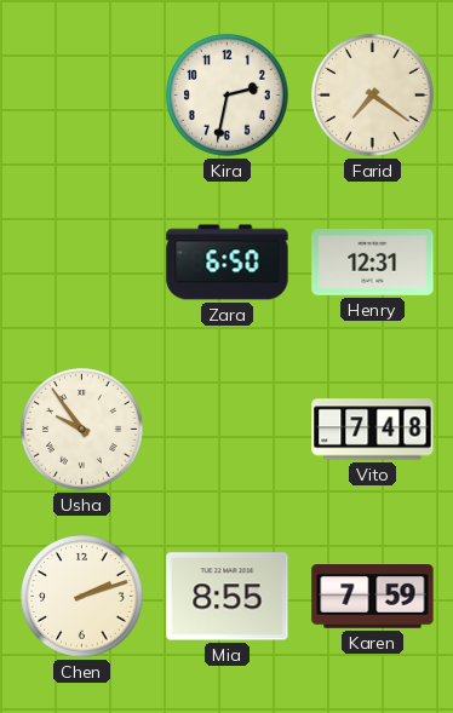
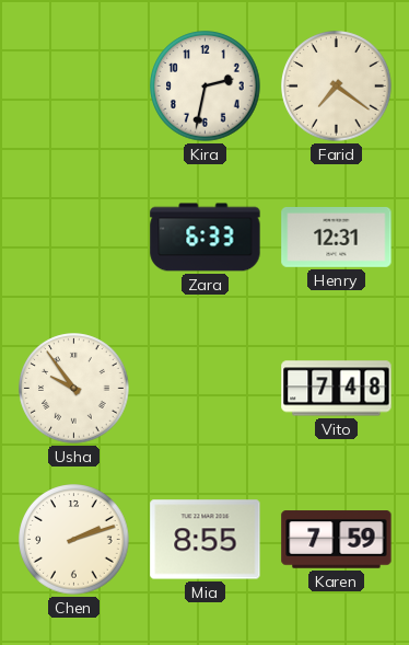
Zara: 6:50 -> 6:33
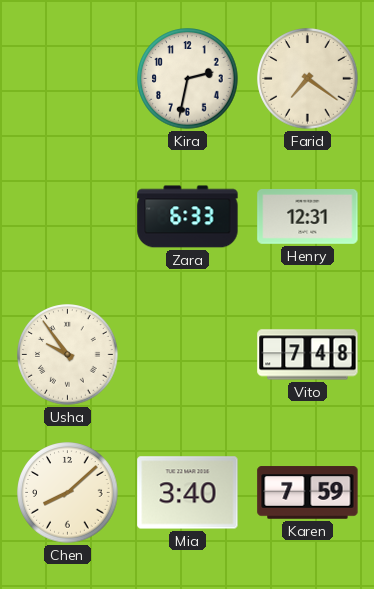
Chen: 2:12 -> 8:08
Mia: 8:55 -> 3:40
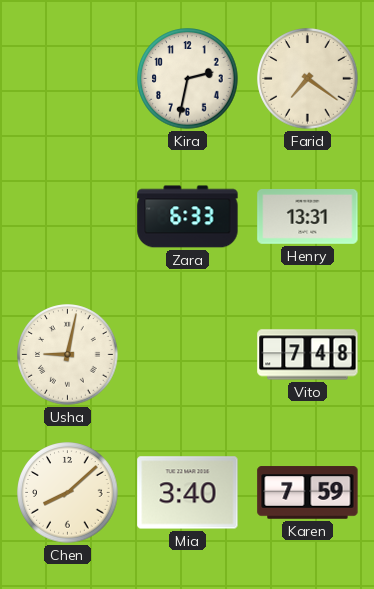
Henry: 12:31 -> 13:31
Usha: 9:54 -> 9:02
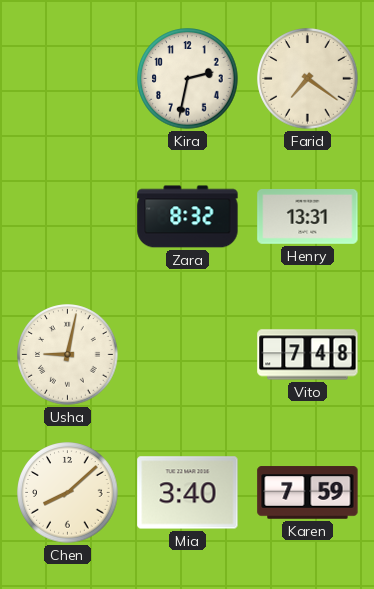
Zara: 6:33 -> 8:32
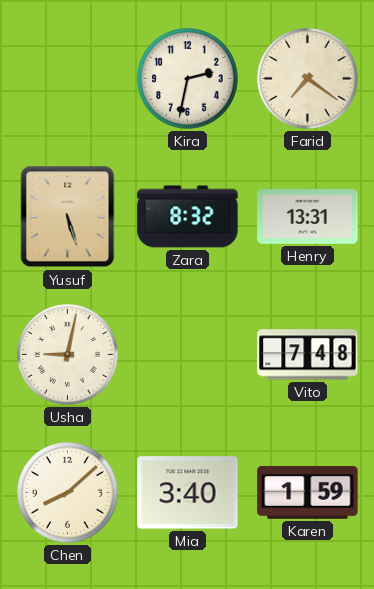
Yusuf: none -> 5:27
Karen: 7:59 -> 1:59
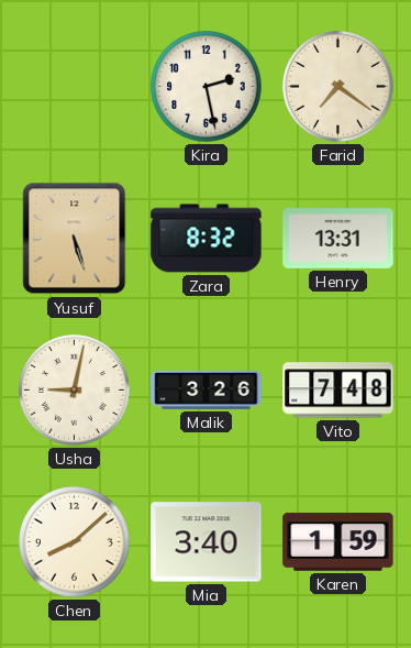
Kira: 2:32 -> 2:28
Malik: none -> 3:26
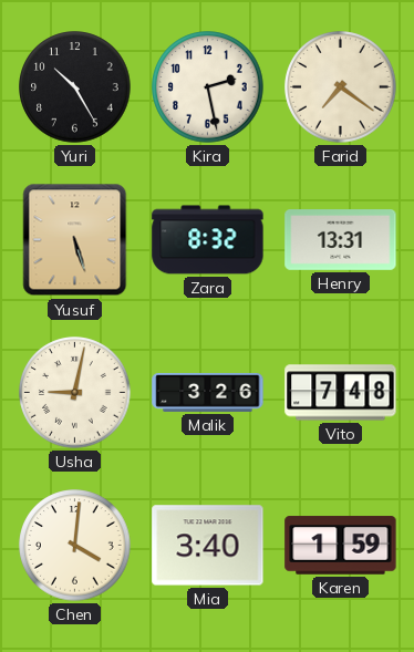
Yuri: none -> 10:25
Chen: 8:08 -> 4:01
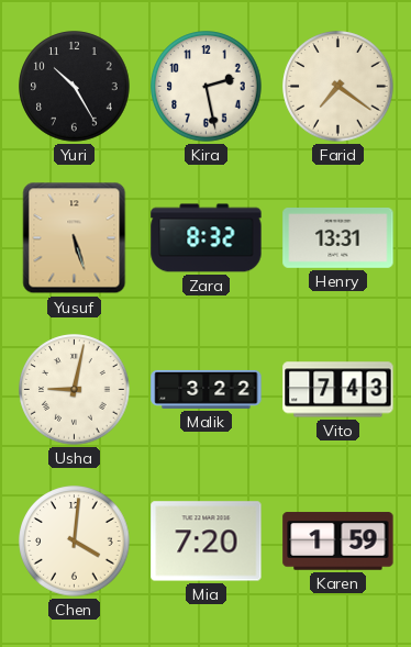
Malik: 3:26 -> 3:22
Vito: 7:48 -> 7:43
Mia: 3:40 -> 7:20
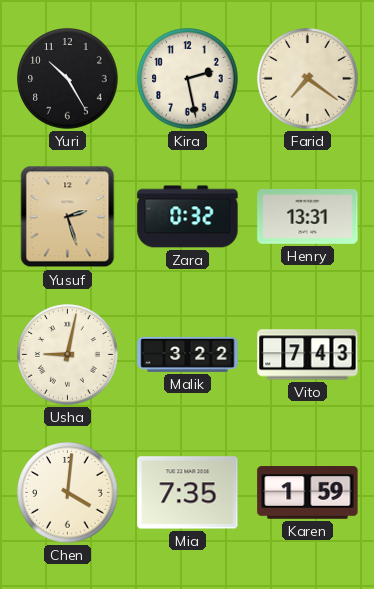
Yusuf: 5:27 -> 2:27
Zara: 8:32 -> 0:32
Mia: 7:20 -> 7:35
